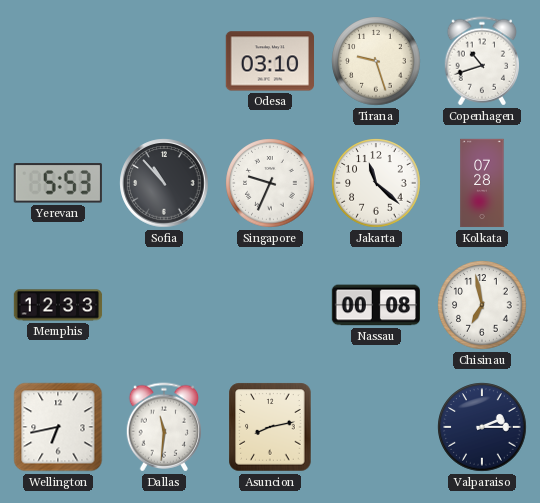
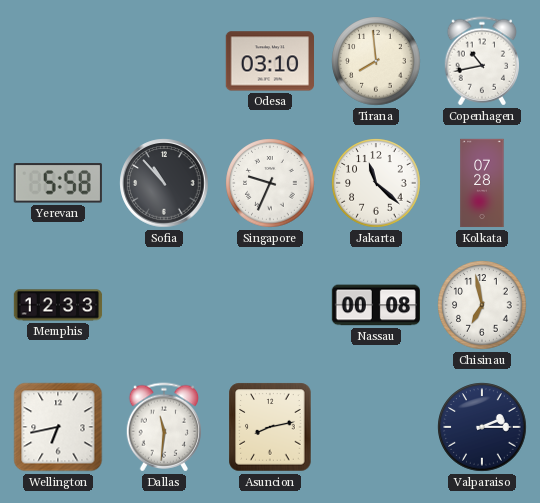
Tirana: 9:27 -> 7:59
Copenhagen: 10:42 -> 10:43
Yerevan: 5:53 -> 5:58
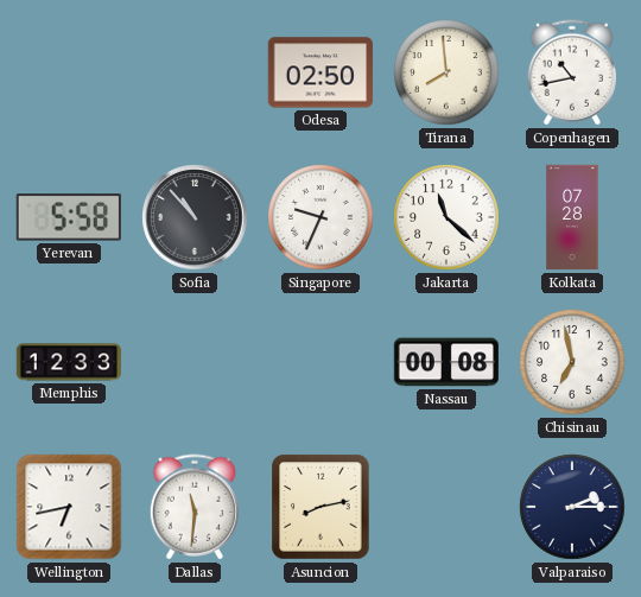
Odesa: 03:10 -> 02:50
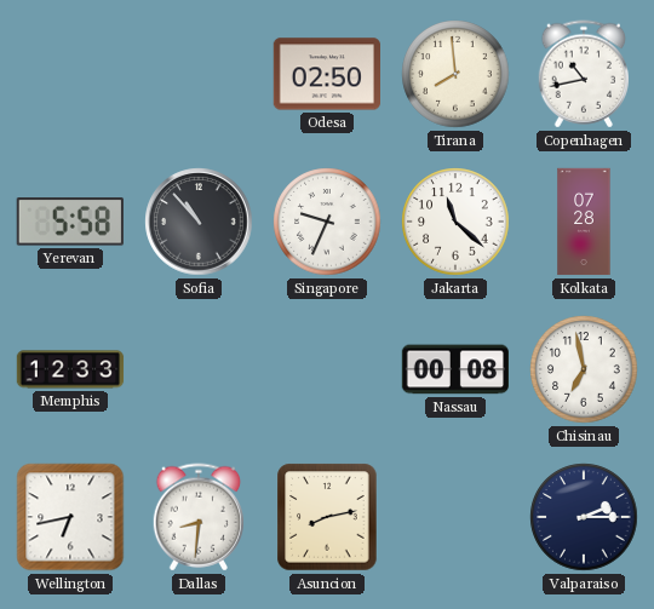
Dallas: 11:31 -> 8:31
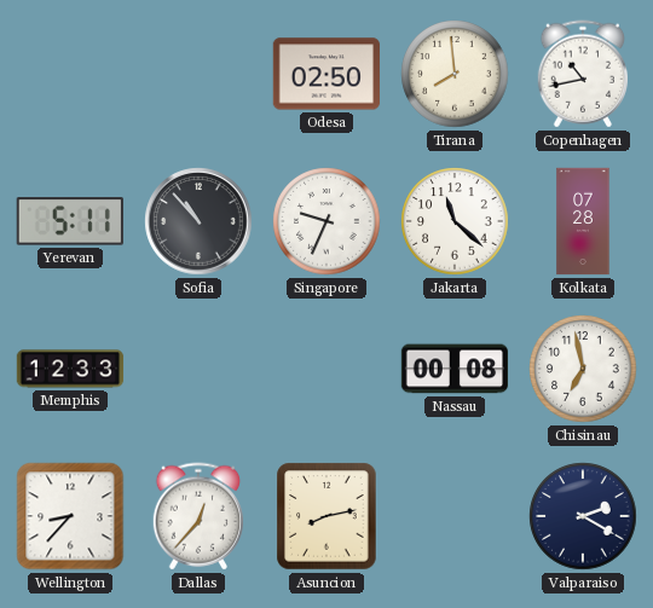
Yerevan: 5:58 -> 5:11
Wellington: 6:43 -> 8:37
Dallas: 8:31 -> 12:37
Valparaiso: 2:15 -> 2:20
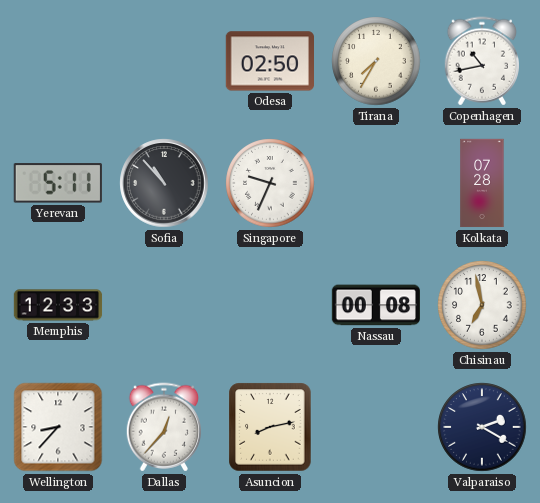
Tirana: 7:59 -> 7:35
Jakarta: 11:22 -> none
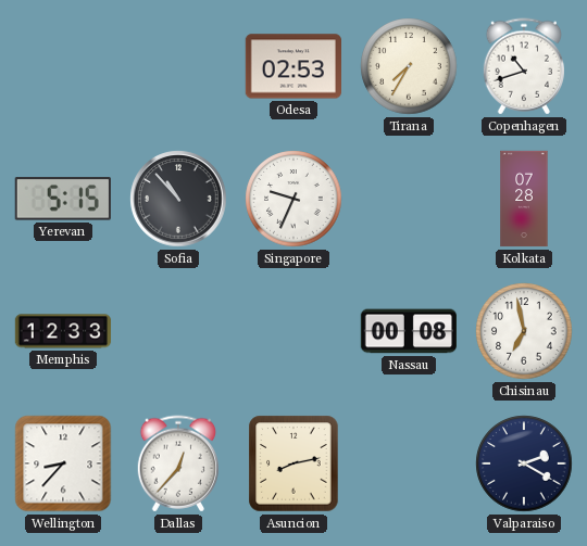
Odesa: 02:50 -> 02:53
Copenhagen: 10:43 -> 10:42
Yerevan: 5:11 -> 5:15
